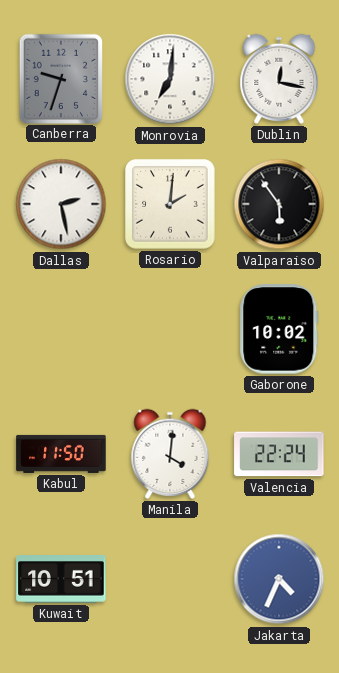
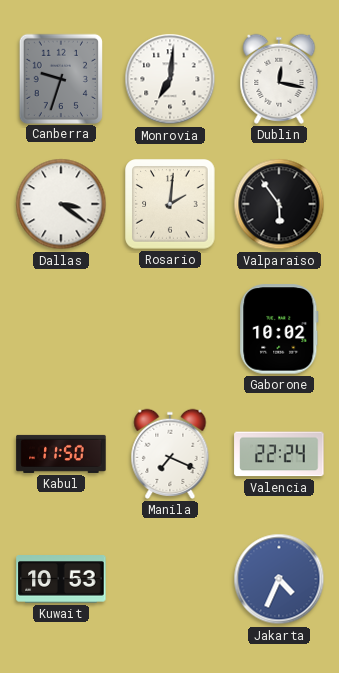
Dallas: 2:28 -> 3:21
Manila: 4:01 -> 7:19
Kuwait: 10:51 -> 10:53
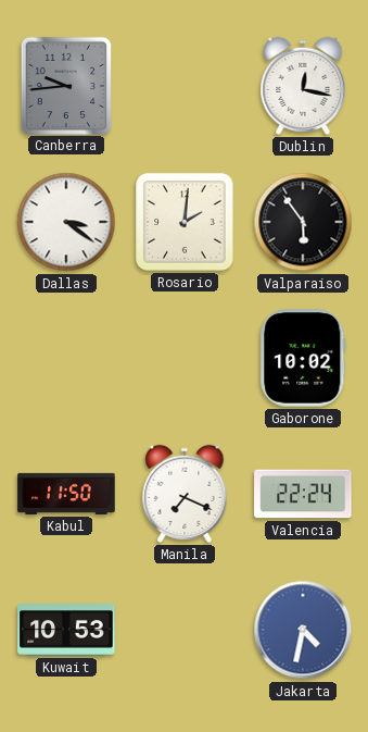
Canberra: 9:33 -> 9:44
Monrovia: 7:01 -> none
Jakarta: 4:34 -> 4:32
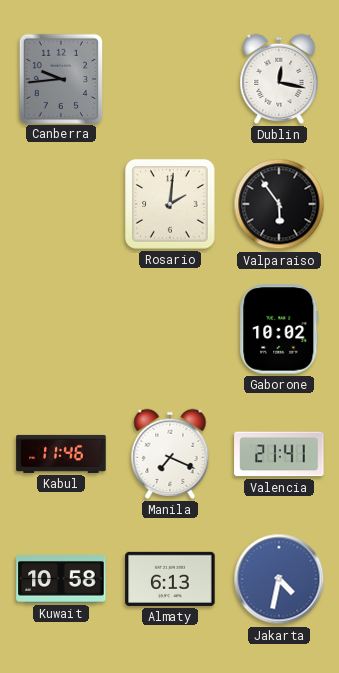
Dallas: 3:21 -> none
Kabul: 11:50 -> 11:46
Valencia: 22:24 -> 21:41
Kuwait: 10:53 -> 10:58
Almaty: none -> 6:13
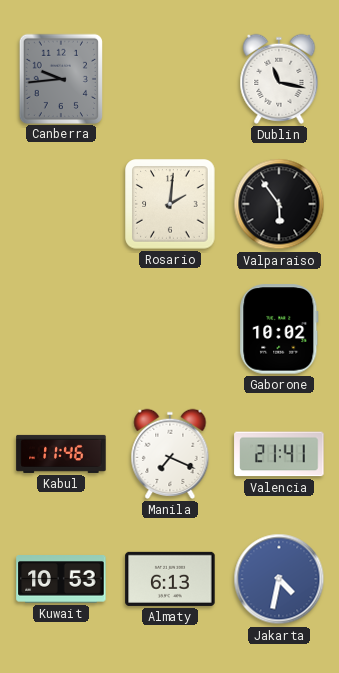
Dublin: 12:17 -> 11:17
Kuwait: 10:58 -> 10:53
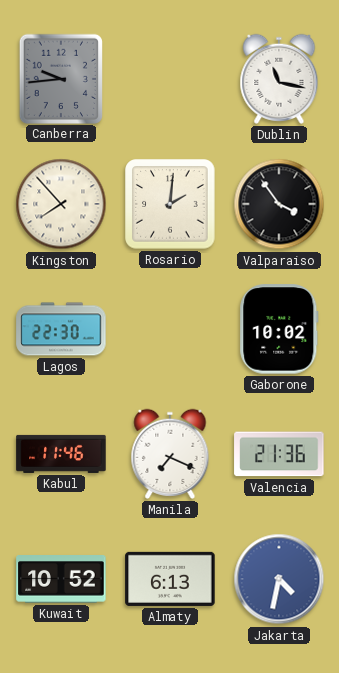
Kingston: none -> 7:53
Valparaiso: 5:54 -> 3:54
Lagos: none -> 22:30
Valencia: 21:41 -> 21:36
Kuwait: 10:53 -> 10:52
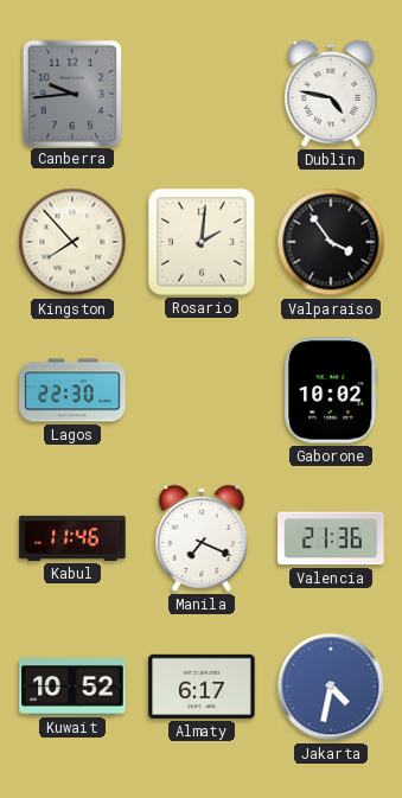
Dublin: 11:17 -> 4:47
Almaty: 6:13 -> 6:17
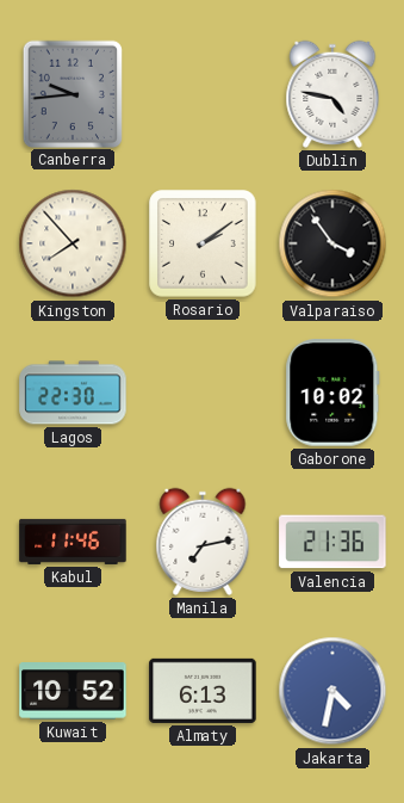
Rosario: 2:01 -> 2:09
Manila: 7:19 -> 7:13
Almaty: 6:17 -> 6:13
